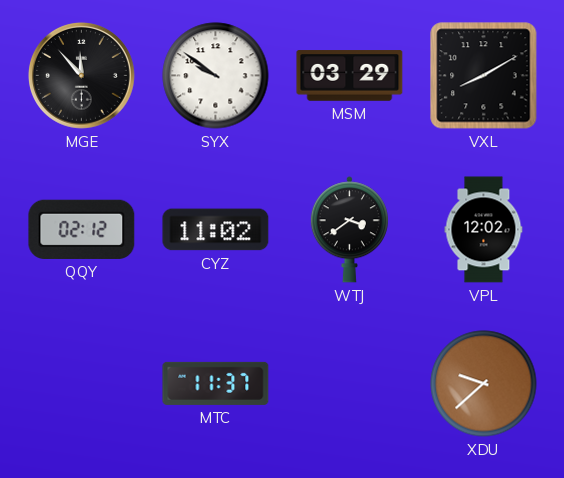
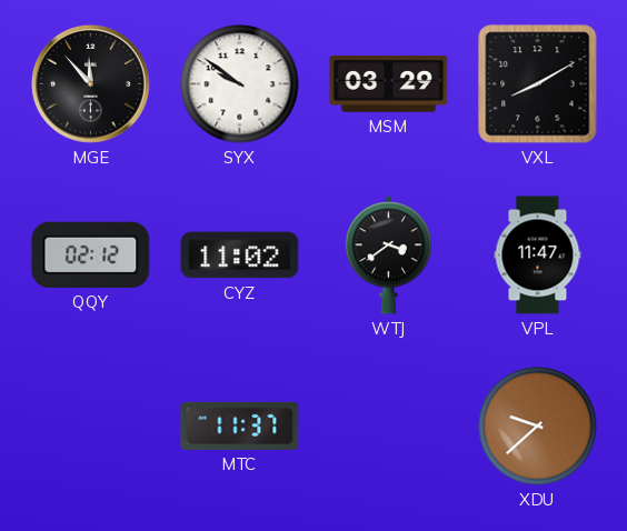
VPL: 12:02 -> 11:47
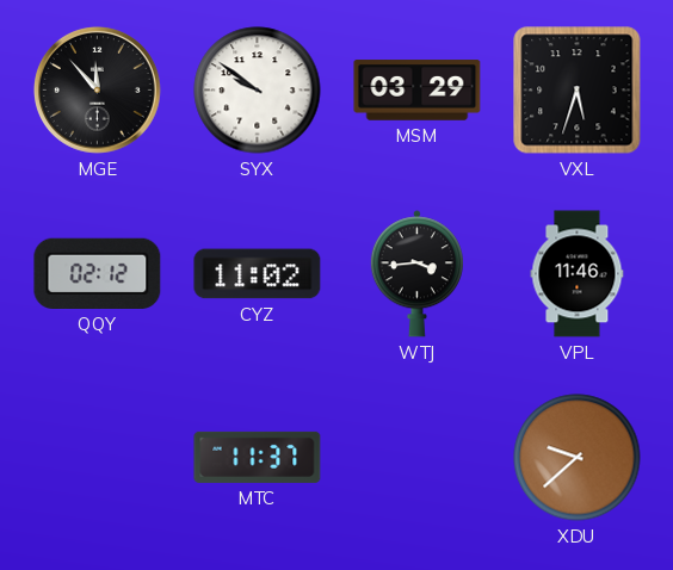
VXL: 8:10 -> 5:33
WTJ: 3:39 -> 3:44
VPL: 11:47 -> 11:46
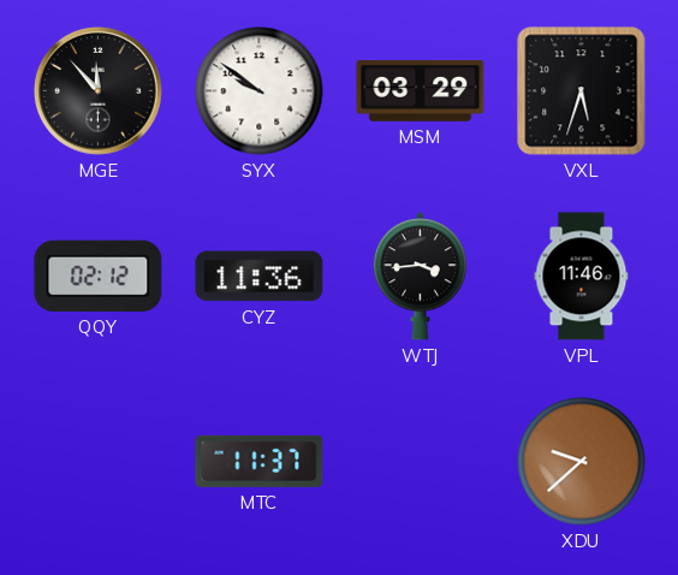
CYZ: 11:02 -> 11:36
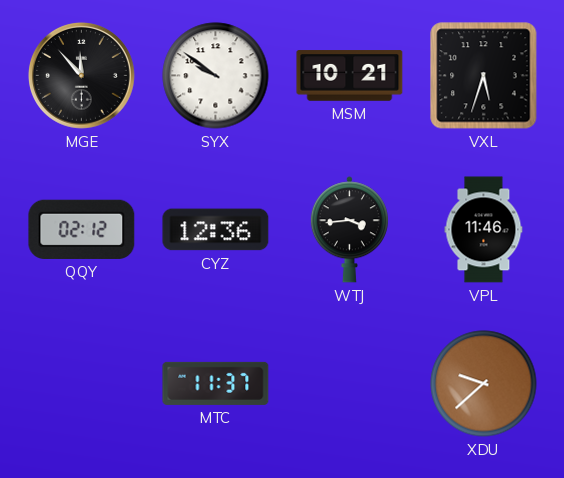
MSM: 03:29 -> 10:21
CYZ: 11:36 -> 12:36
